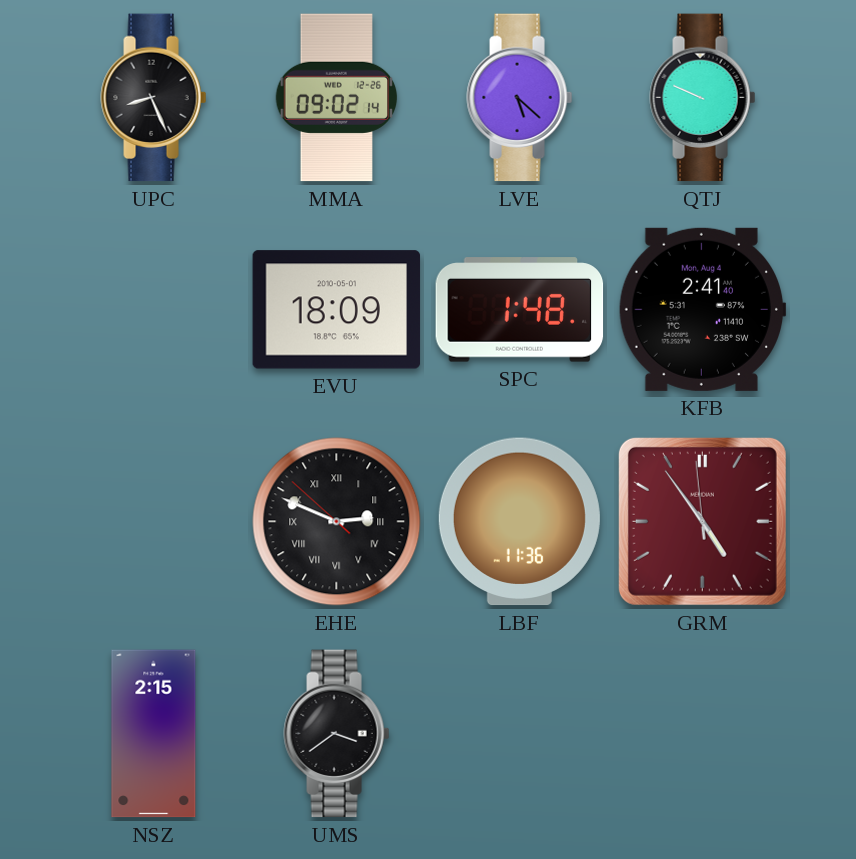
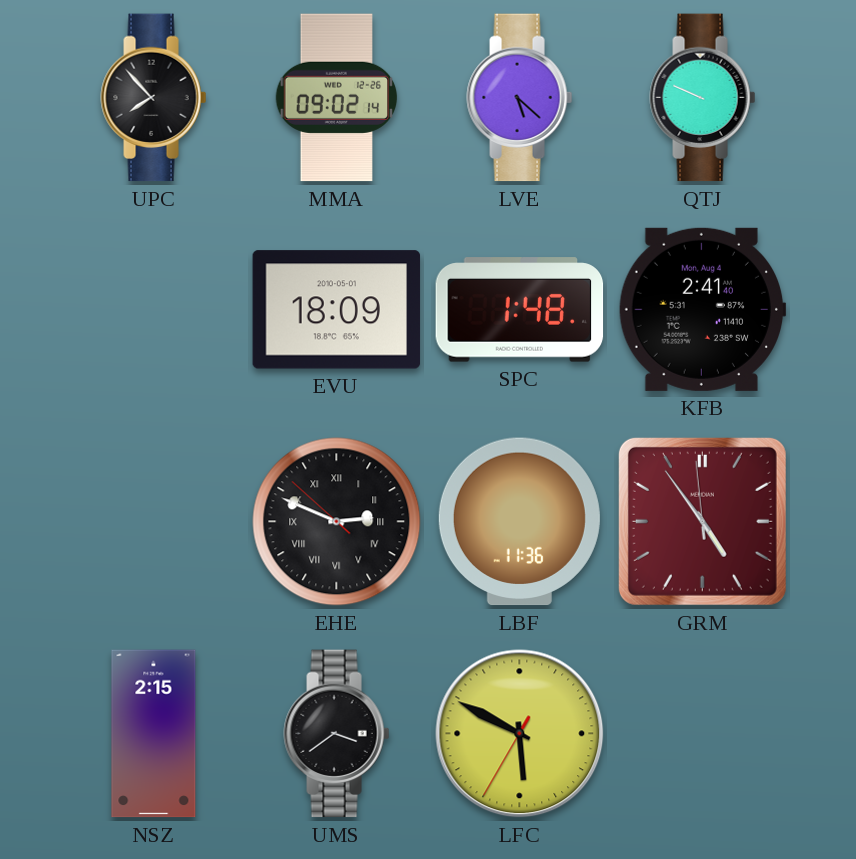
UPC: 8:26 -> 7:53
LFC: none -> 5:49
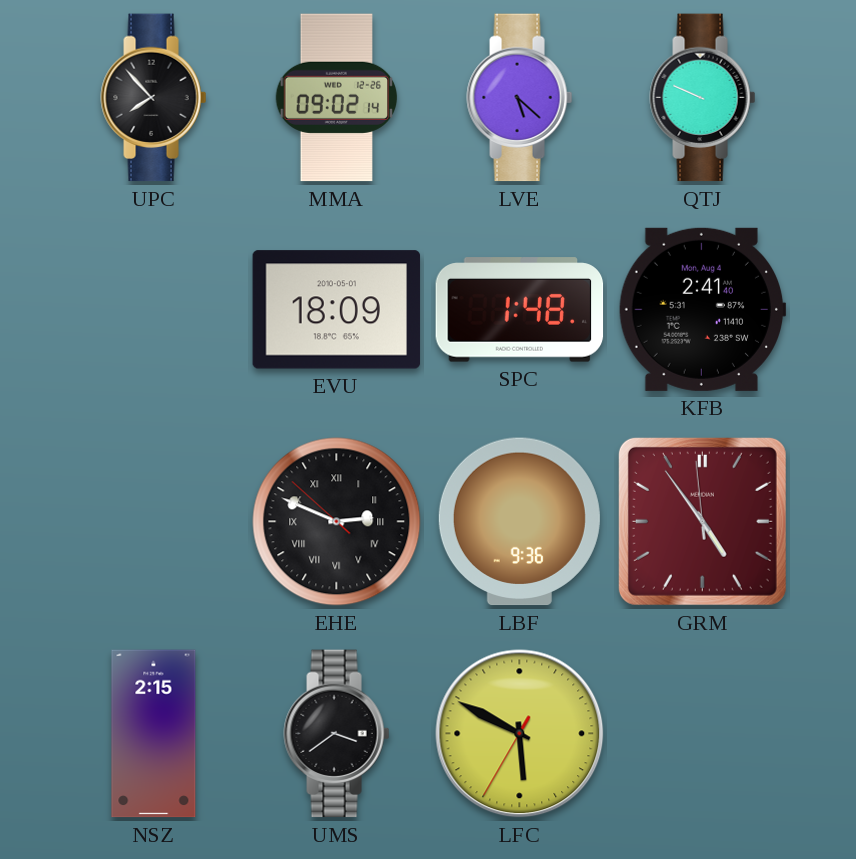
LBF: 11:36 -> 9:36
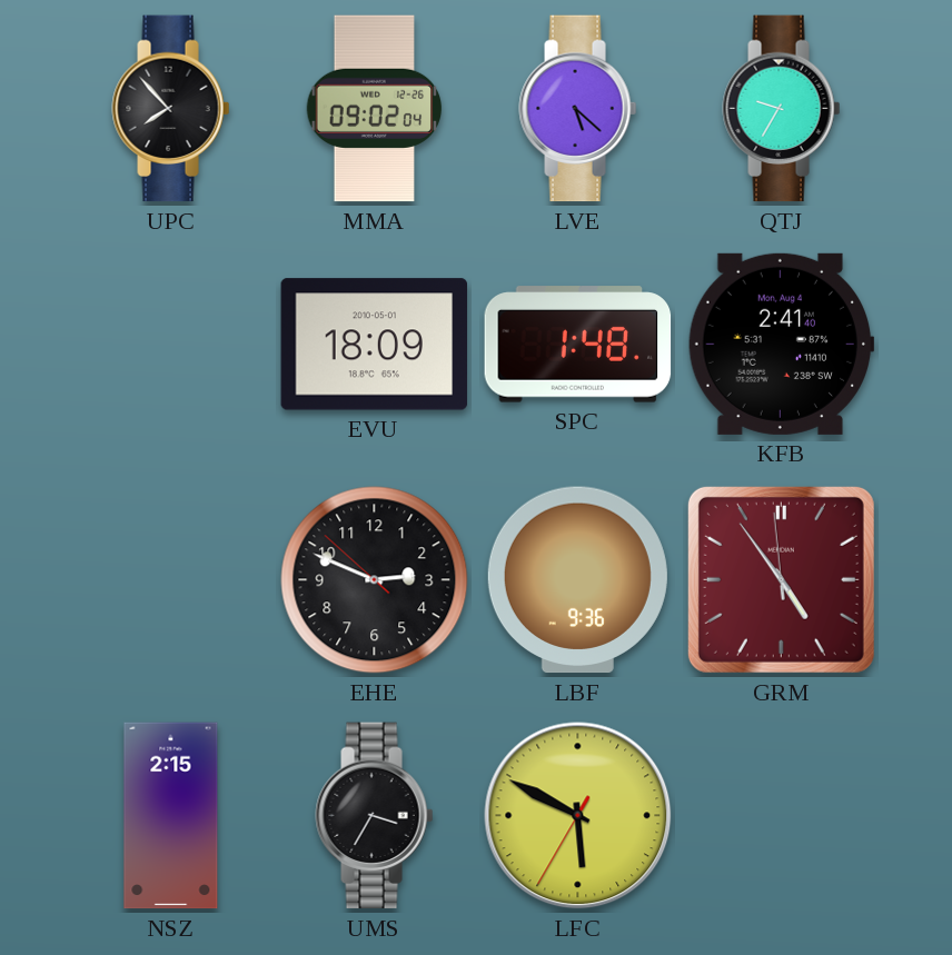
MMA: 09:02:14 -> 09:02:04
QTJ: 9:49 -> 9:35
EHE numerals: Roman -> Arabic
UMS: 3:39 -> 3:35
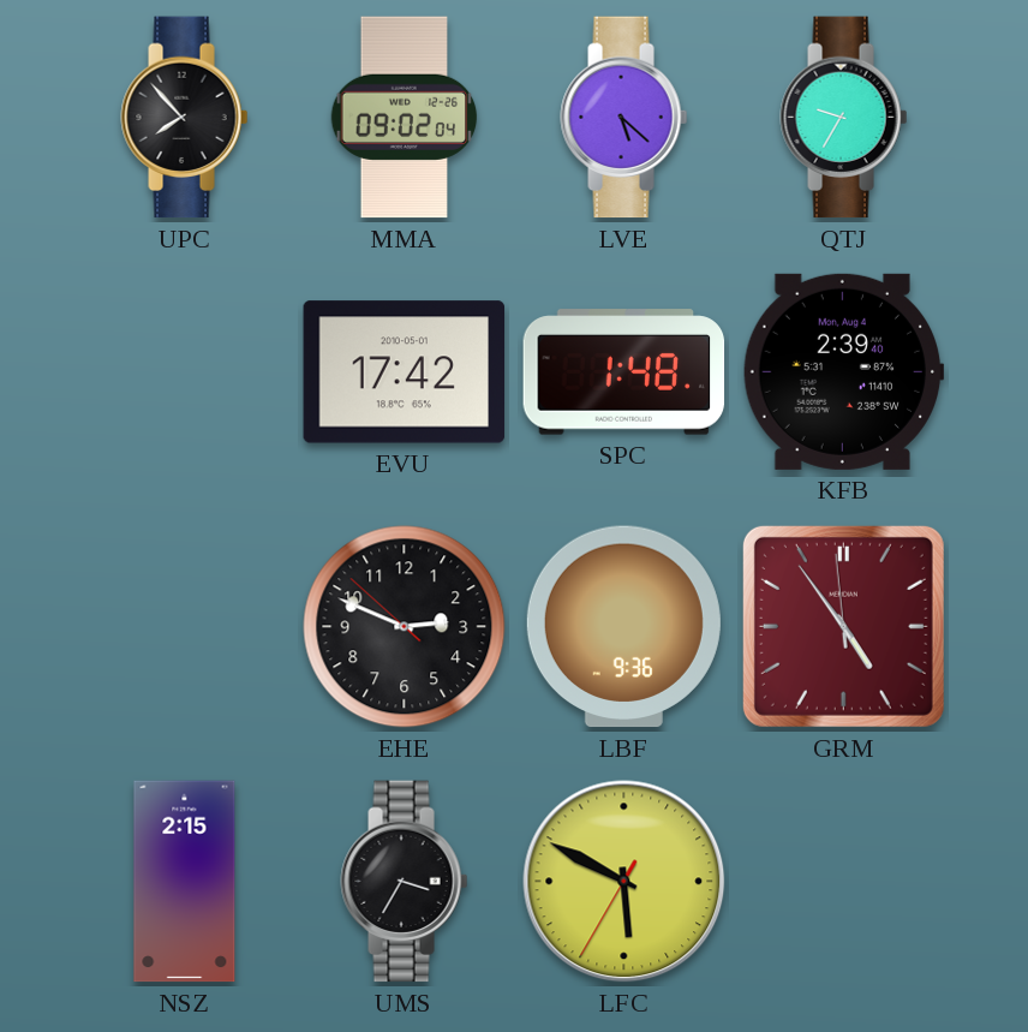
EVU: 18:09 -> 17:42
KFB: 2:41 -> 2:39
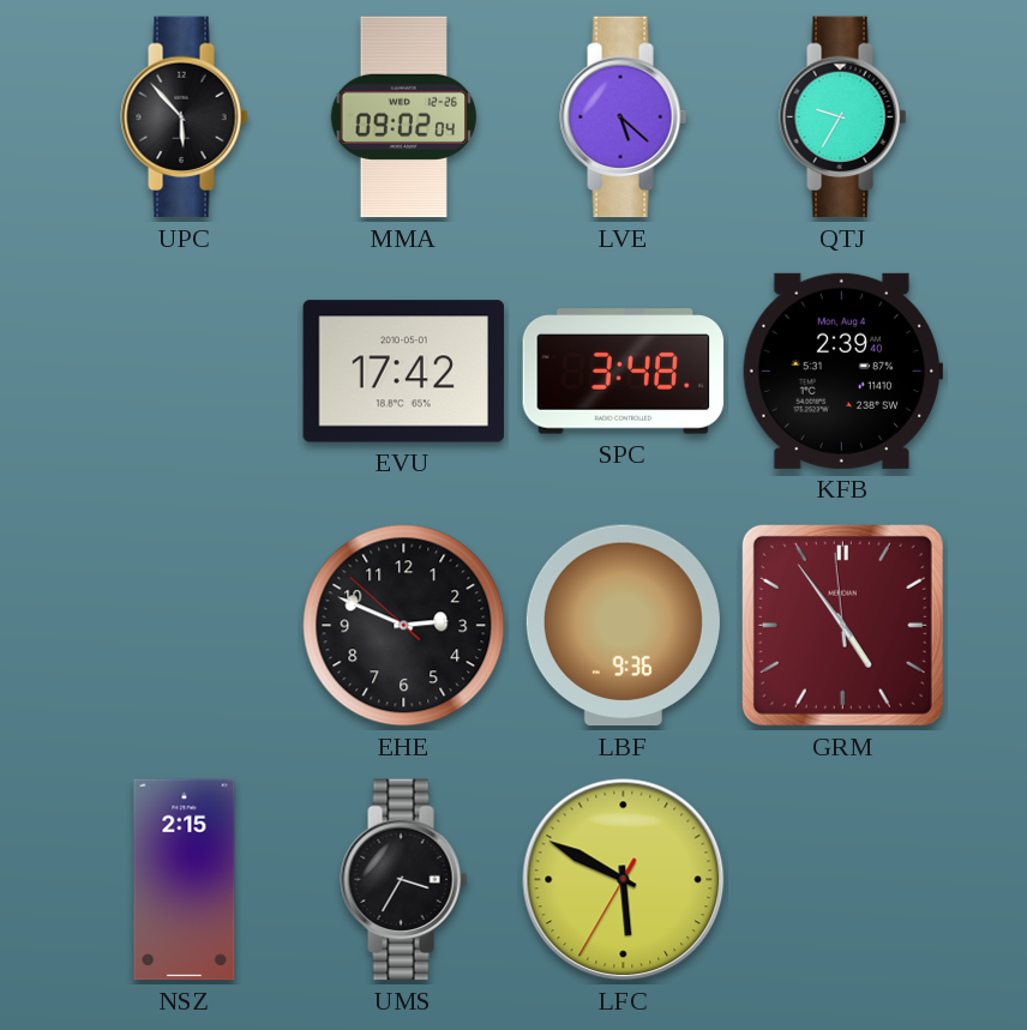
UPC: 7:53 -> 5:53
SPC: 1:48 -> 3:48
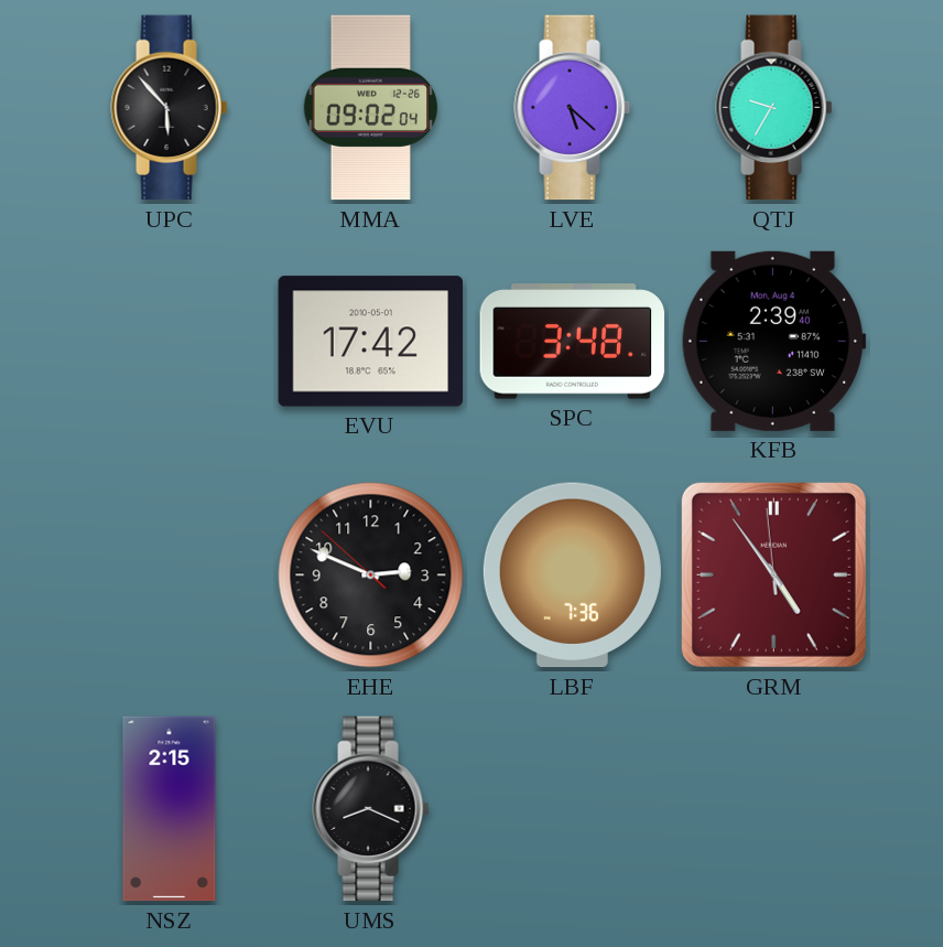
LBF: 9:36 -> 7:36
UMS: 3:35 -> 8:19
LFC: 5:49 -> none
